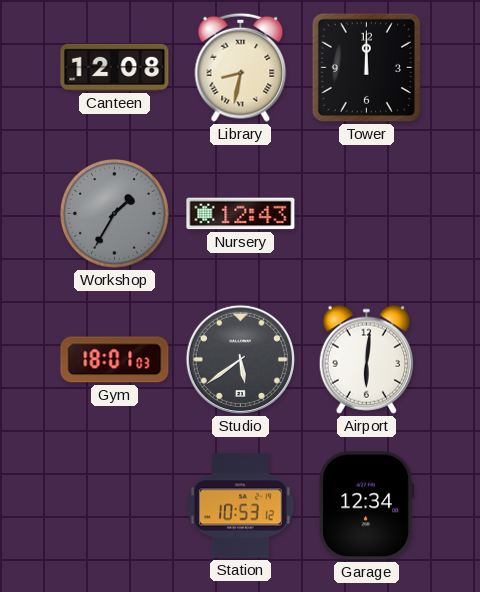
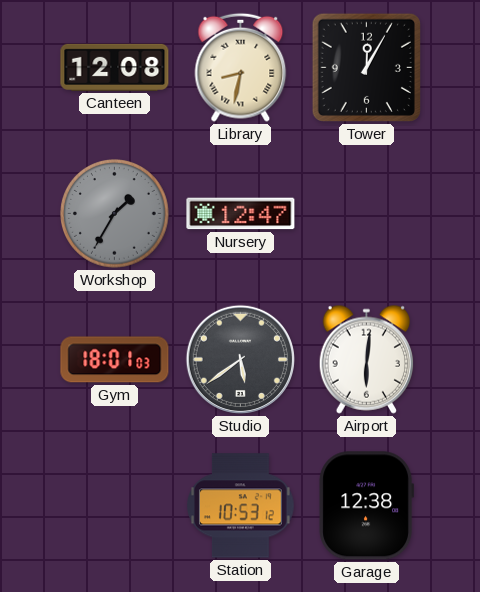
Tower: 12:00 -> 12:05
Nursery: 12:43 -> 12:47
Garage: 12:34 -> 12:38
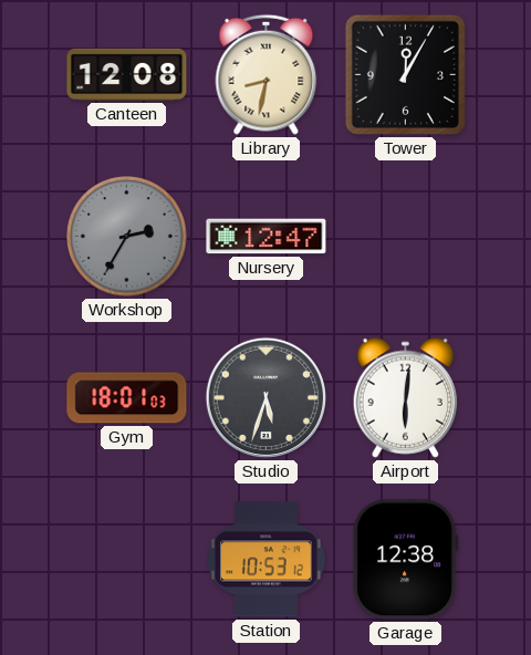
Workshop: 1:35 -> 2:35
Studio: 5:39 -> 5:33
